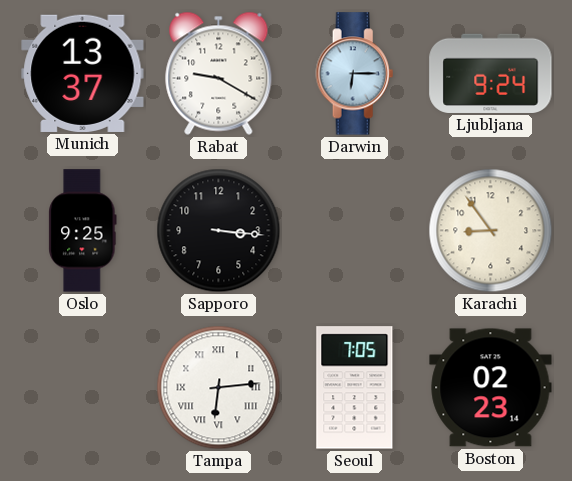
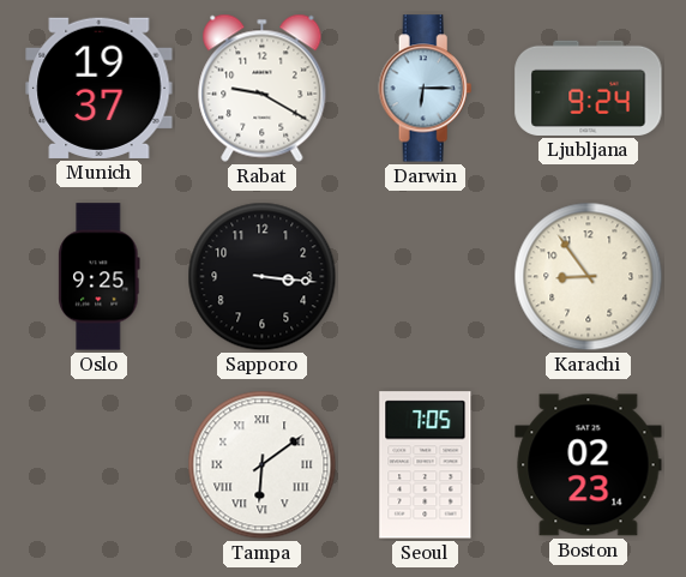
Munich: 13:37 -> 19:37
Tampa: 6:14 -> 6:09
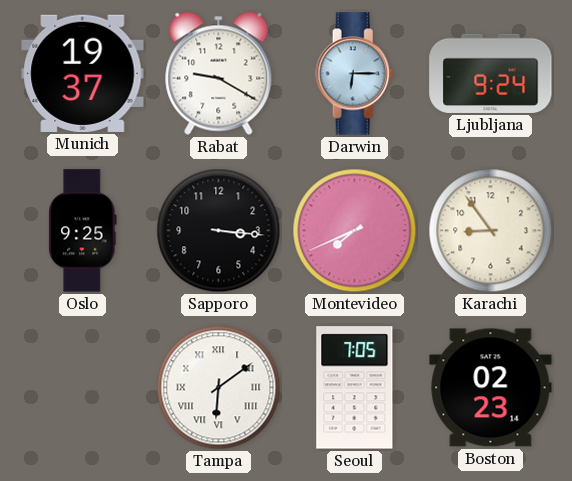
Montevideo: none -> 7:41
